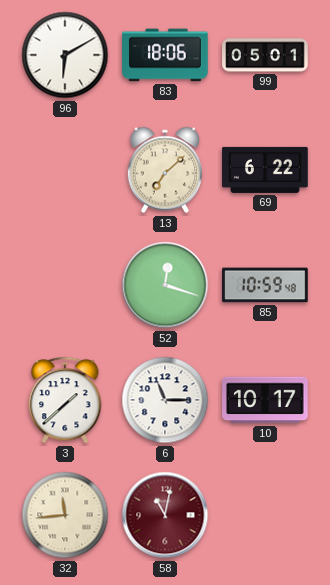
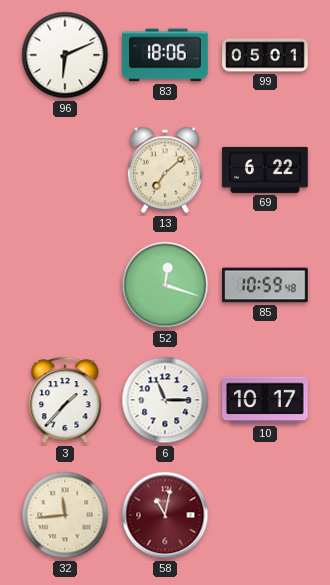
96: 6:10 -> 6:11
3: 1:38 -> 1:37
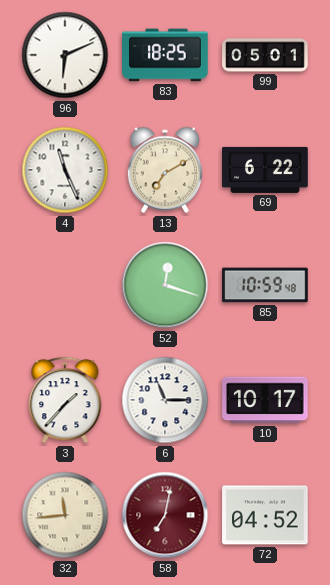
83: 18:06 -> 18:25
4: none -> 11:26
13: 7:08 -> 7:10
58: 11:02 -> 7:02
72: none -> 04:52
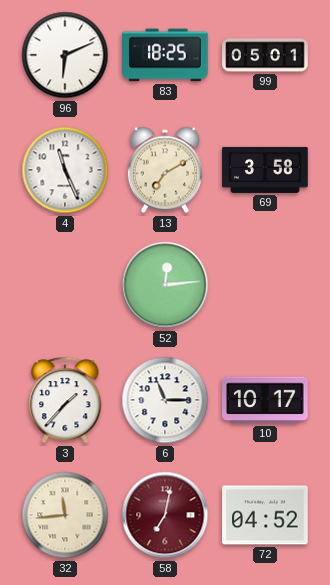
69: 6:22 -> 3:58
52: 12:18 -> 12:14
85: 10:59 -> none
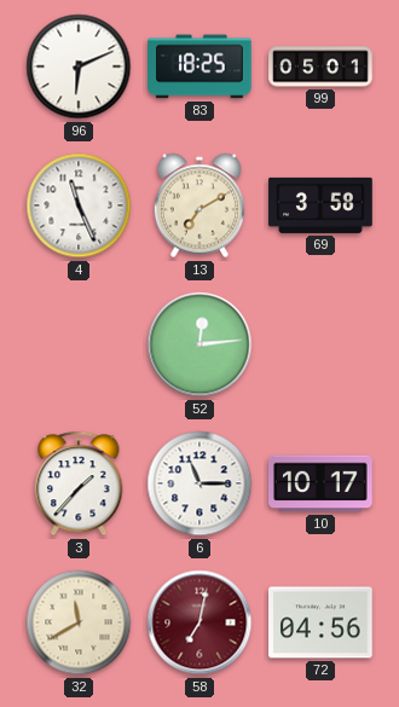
32: 11:44 -> 11:40
72: 04:52 -> 04:56
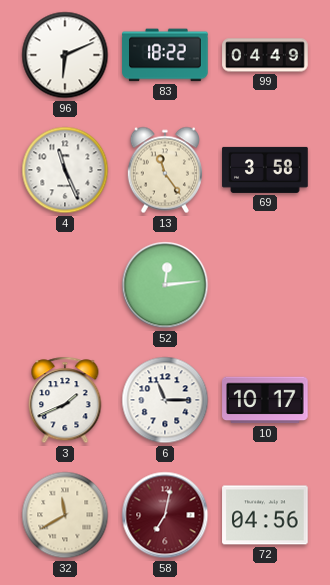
83: 18:25 -> 18:22
99: 05:01 -> 04:49
13: 7:10 -> 11:24
3: 1:37 -> 1:41
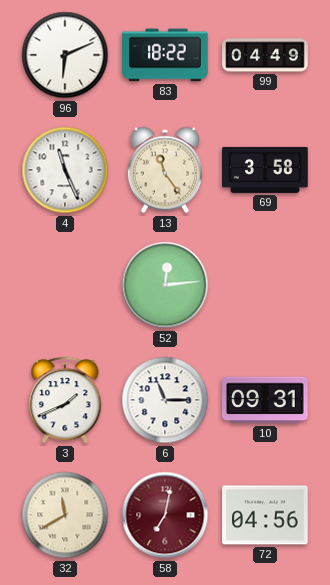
10: 10:17 -> 09:31
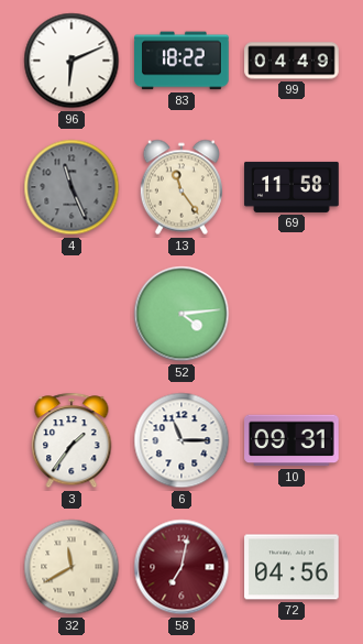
4 dial: white -> grey
69: 3:58 -> 11:58
52: 12:14 -> 4:14
3: 1:41 -> 1:36
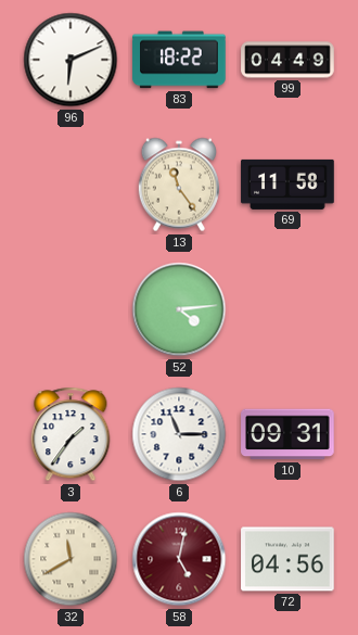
4: 11:26 -> none
58: 7:02 -> 5:02
